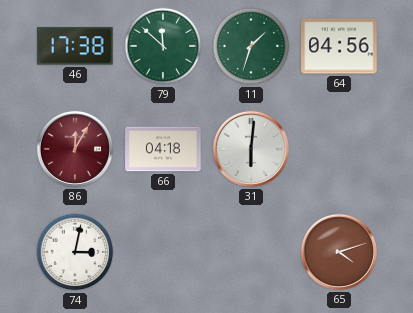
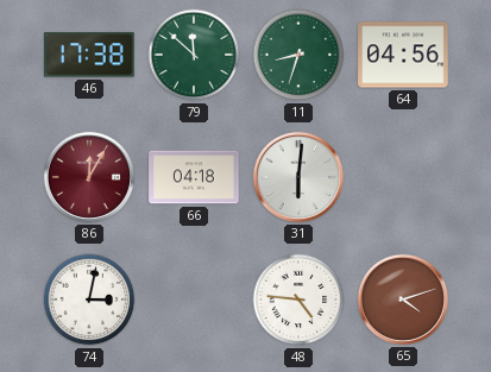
11: 1:33 -> 8:33
48: none -> 4:46
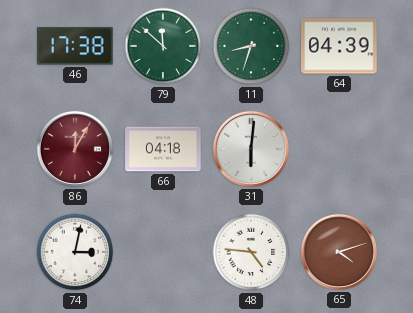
64: 04:56 -> 04:39
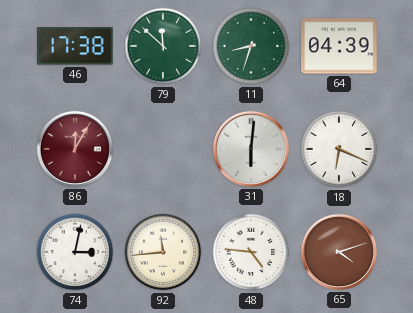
66: 04:18 -> none
18: none -> 6:19
92: none -> 11:44
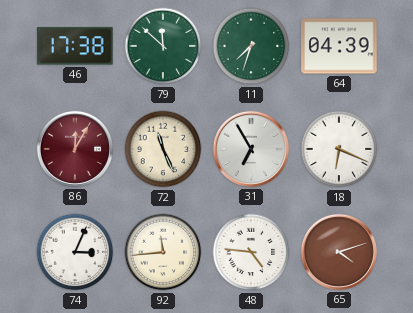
11: 8:33 -> 7:33
72: none -> 11:26
31: 6:01 -> 6:55
74: 3:02 -> 3:04
